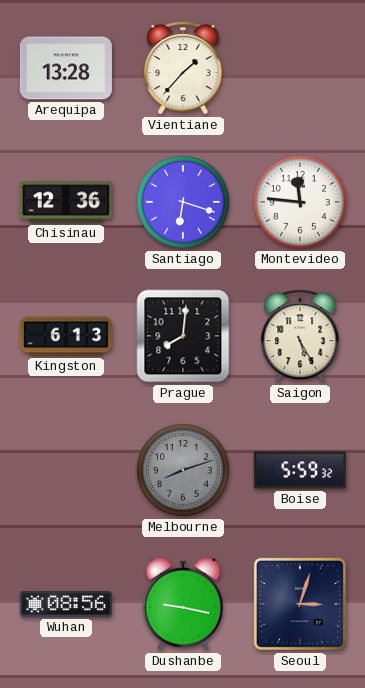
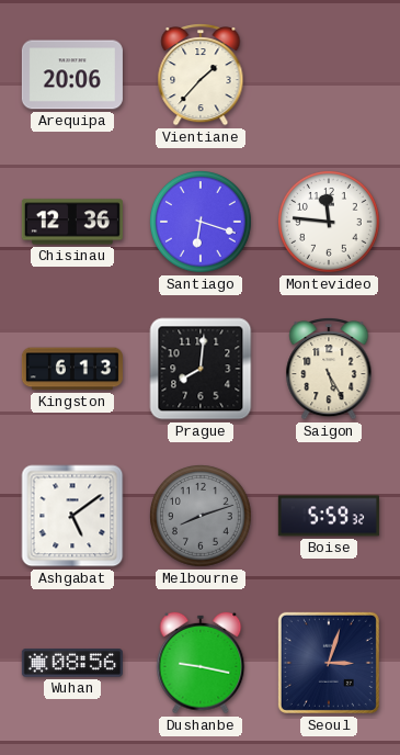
Arequipa: 13:28 -> 20:06
Ashgabat: none -> 5:09
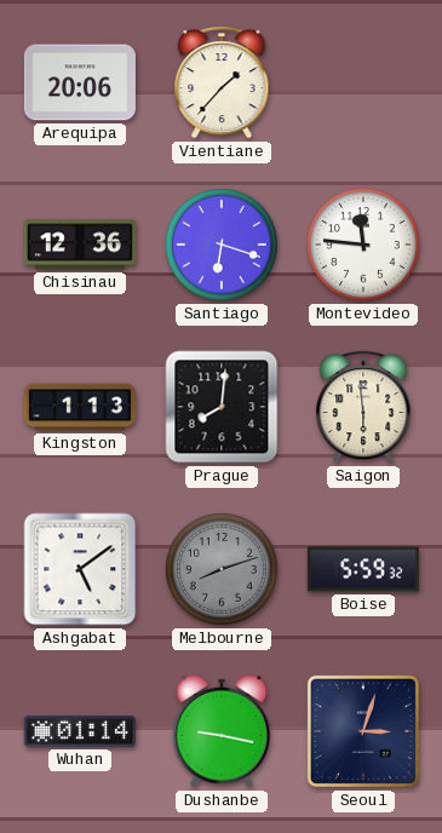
Kingston: 6:13 -> 1:13
Saigon: 5:25 -> 5:59
Wuhan: 08:56 -> 01:14
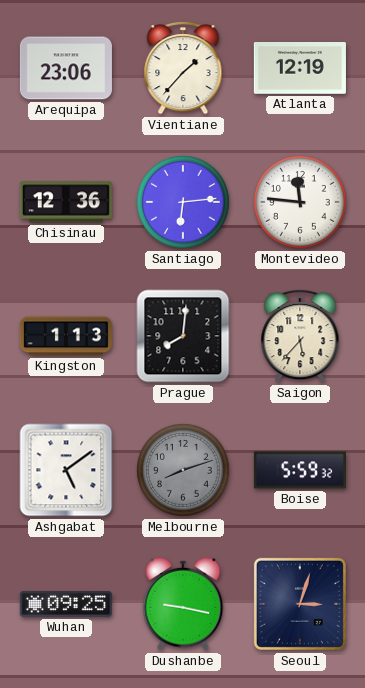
Arequipa: 20:06 -> 23:06
Atlanta: none -> 12:19
Santiago: 6:18 -> 6:14
Saigon: 5:59 -> 5:37
Wuhan: 01:14 -> 09:25
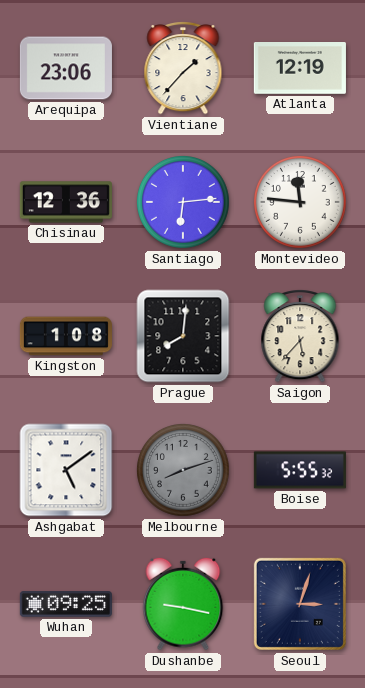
Kingston: 1:13 -> 1:08
Boise: 5:59 -> 5:55
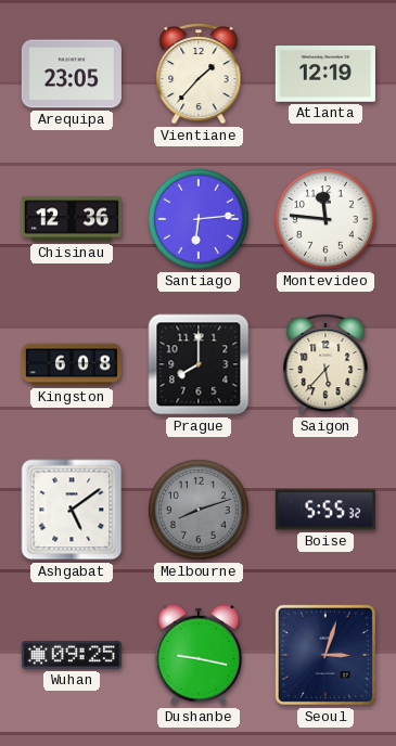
Arequipa: 23:06 -> 23:05
Kingston: 1:08 -> 6:08
Prague: 8:01 -> 8:00
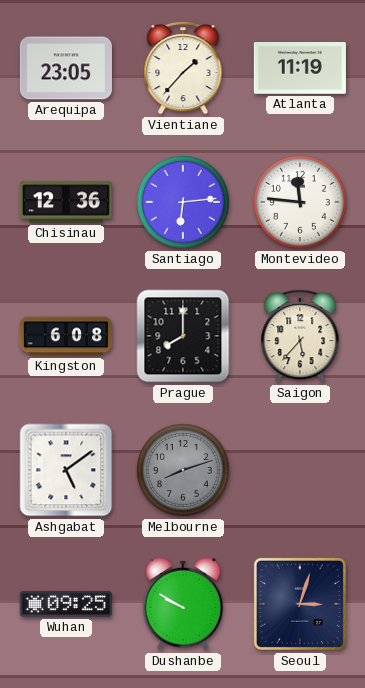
Atlanta: 12:19 -> 11:19
Boise: 5:55 -> none
Dushanbe: 9:17 -> 9:50
